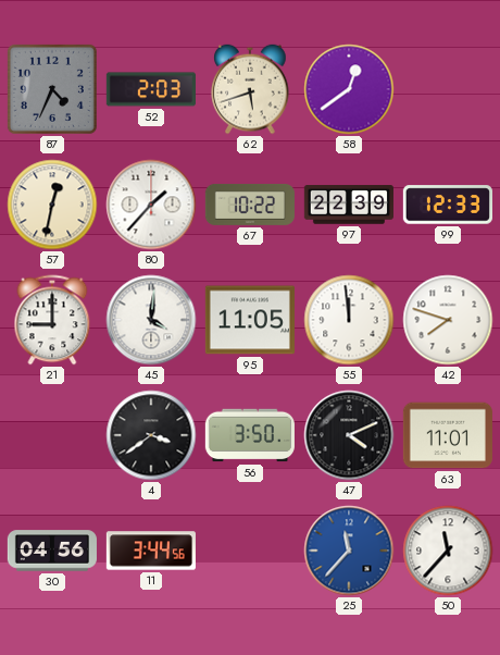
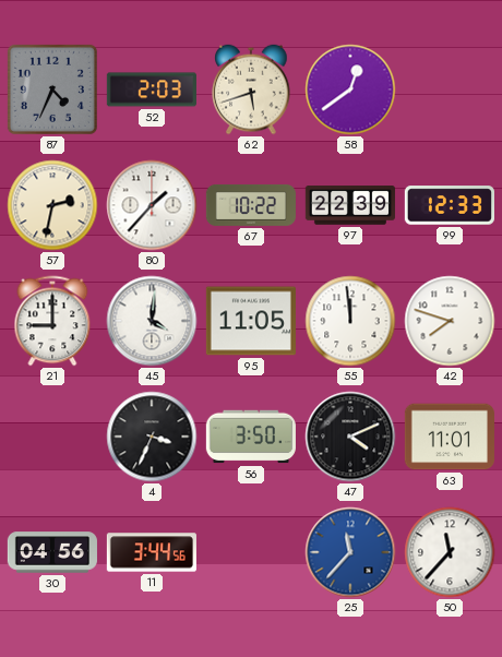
57: 12:32 -> 2:32
4: 3:39 -> 3:34
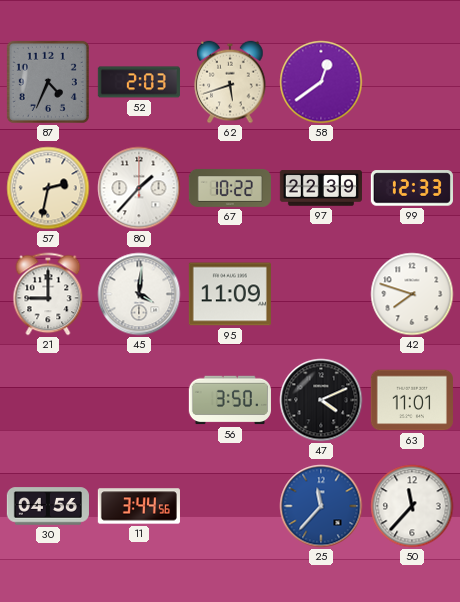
95: 11:05 -> 11:09
55: 11:59 -> none
4: 3:34 -> none
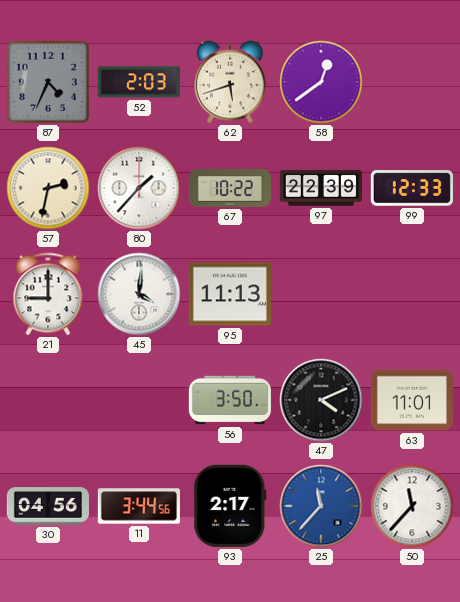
95: 11:09 -> 11:13
42: 7:48 -> none
93: none -> 2:17
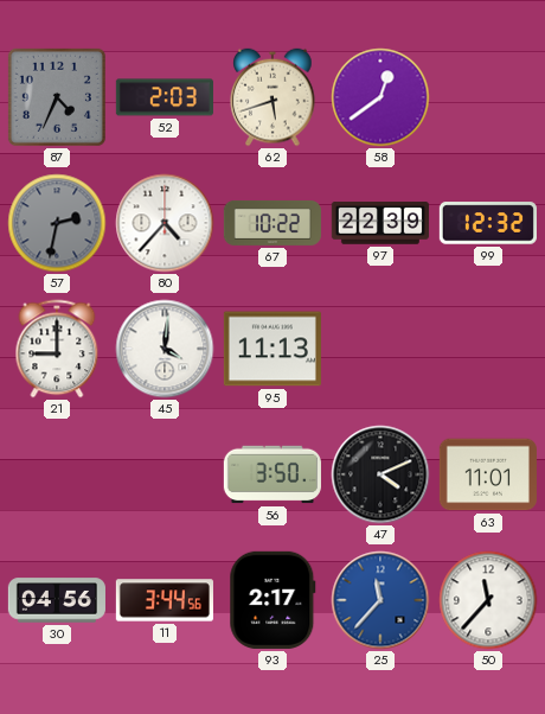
57 dial: cream -> grey
80: 1:37 -> 4:37
99: 12:33 -> 12:32
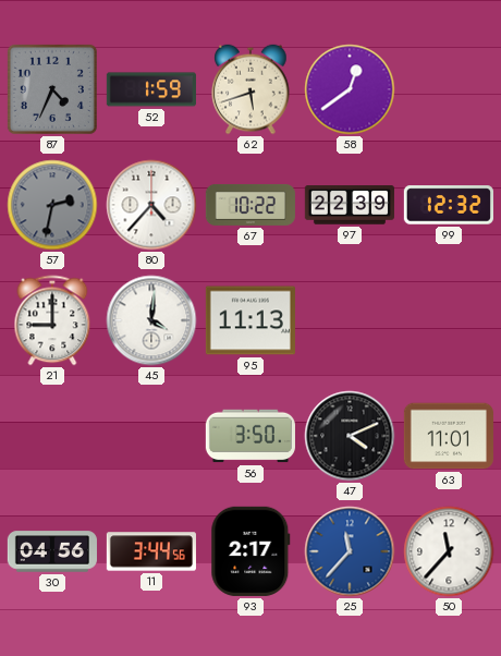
52: 2:03 -> 1:59
